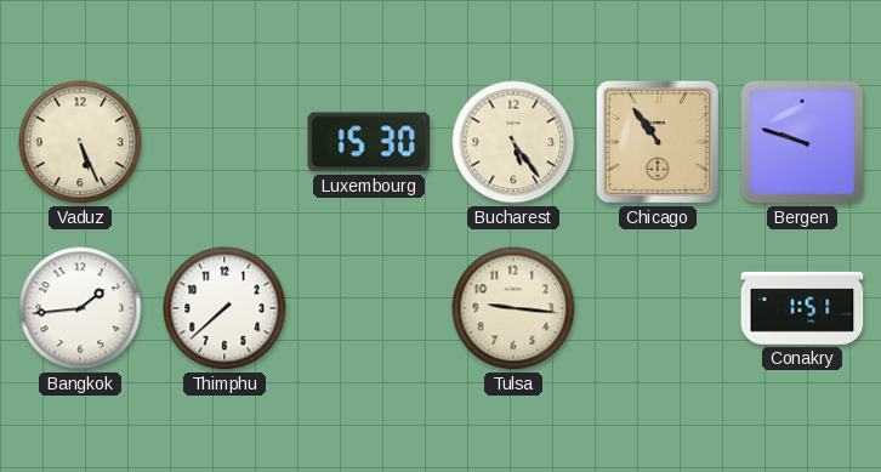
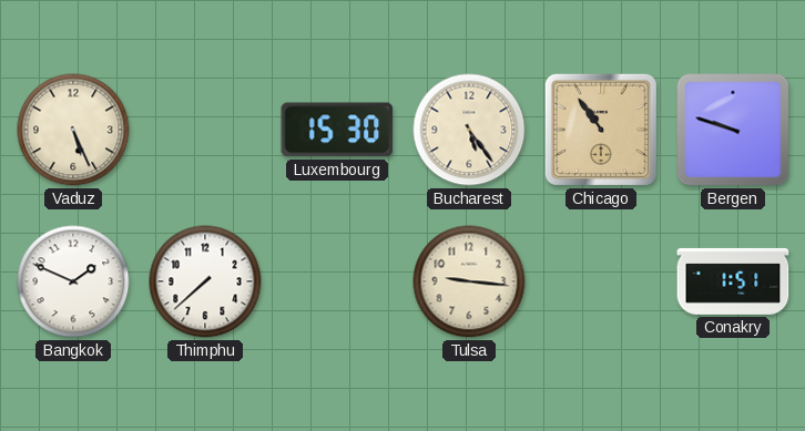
Bangkok: 1:44 -> 1:49
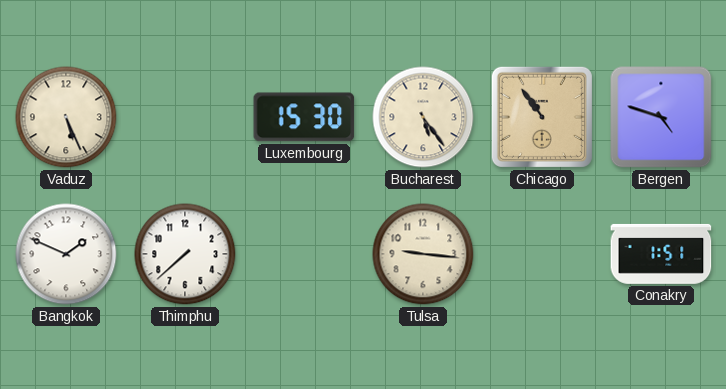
Bergen: 9:48 -> 4:48
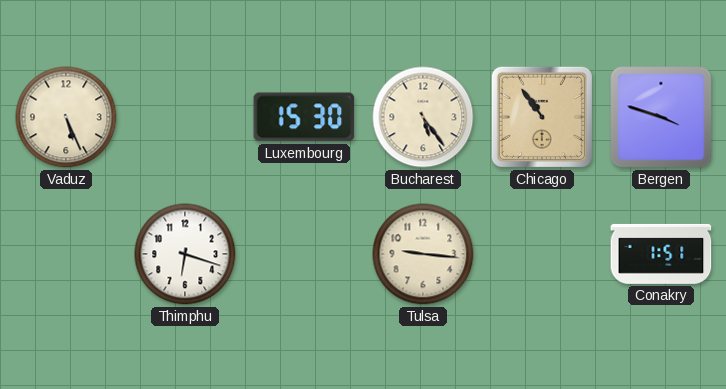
Bergen: 4:48 -> 3:48
Bangkok: 1:49 -> none
Thimphu: 7:38 -> 6:18
